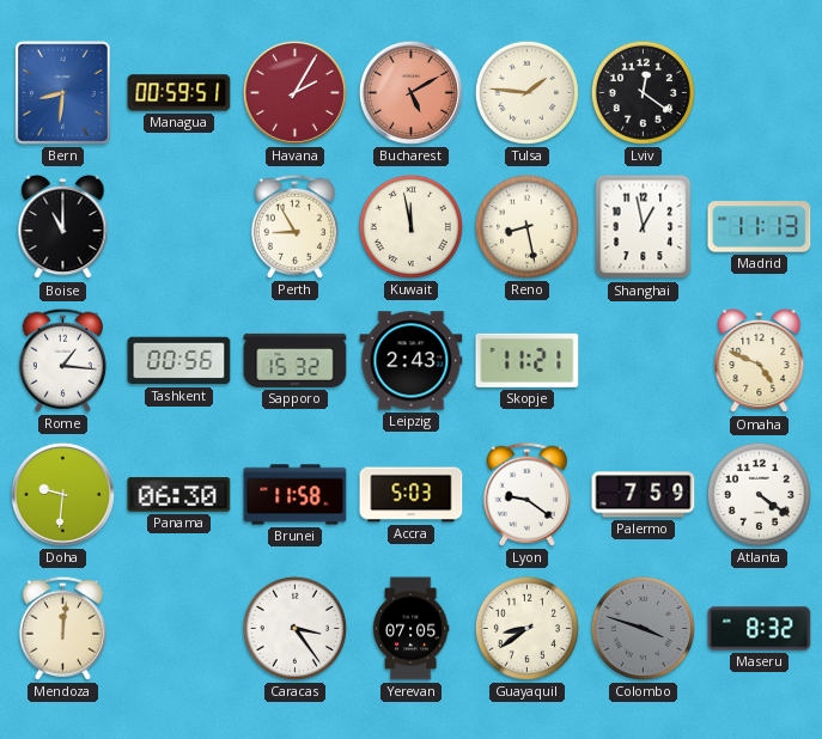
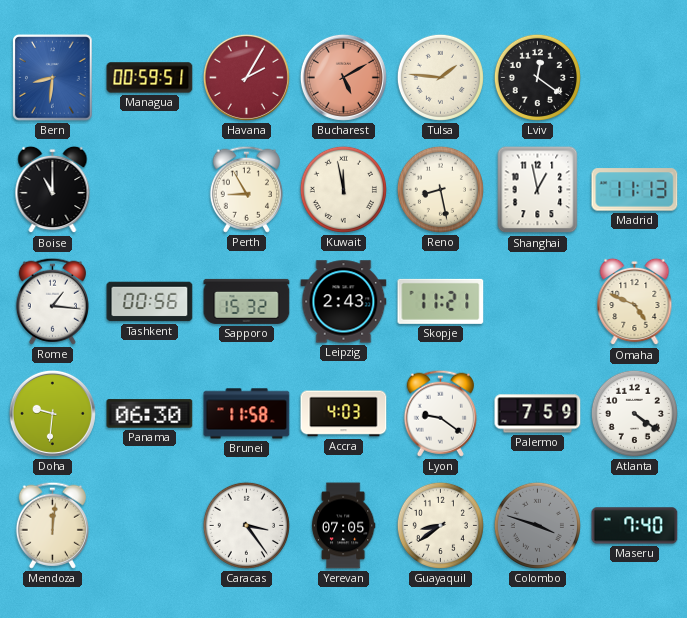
Accra: 5:03 -> 4:03
Maseru: 8:32 -> 7:40
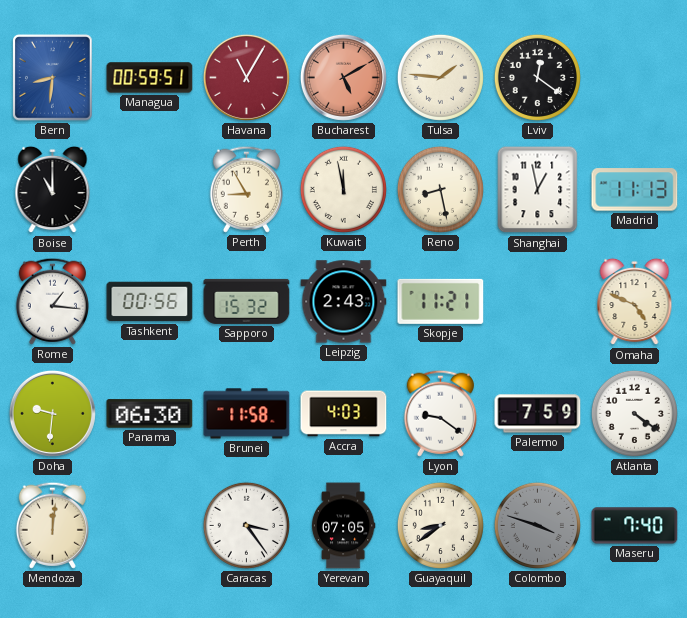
Havana: 2:05 -> 11:05
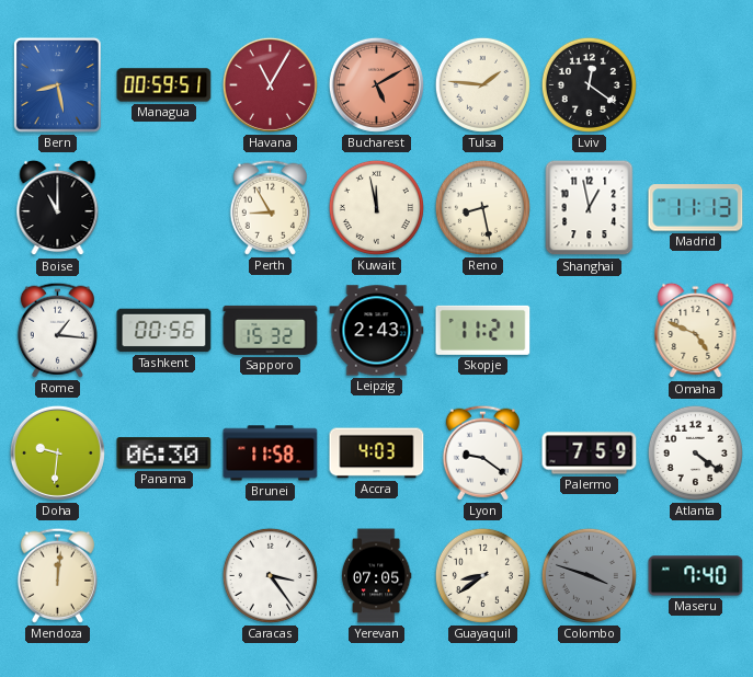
Bern: 8:31 -> 8:28
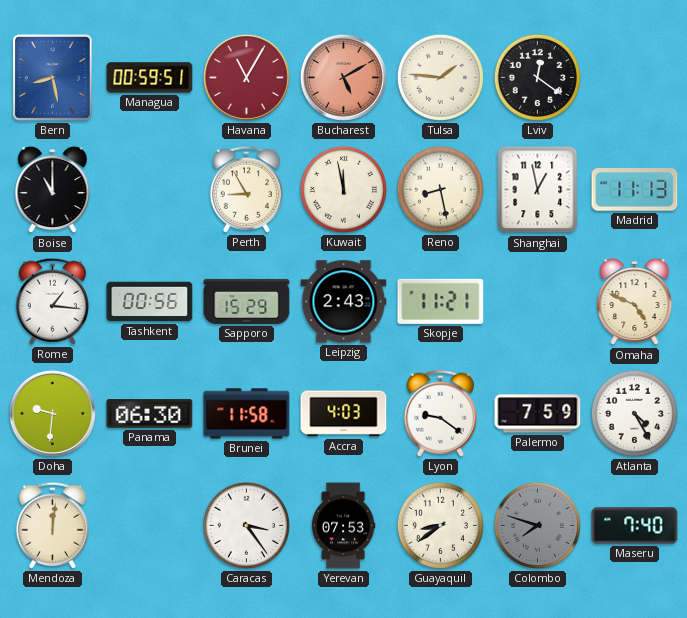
Sapporo: 15:32 -> 15:29
Atlanta: 4:21 -> 4:25
Yerevan: 07:05 -> 07:53
Colombo: 3:48 -> 7:48
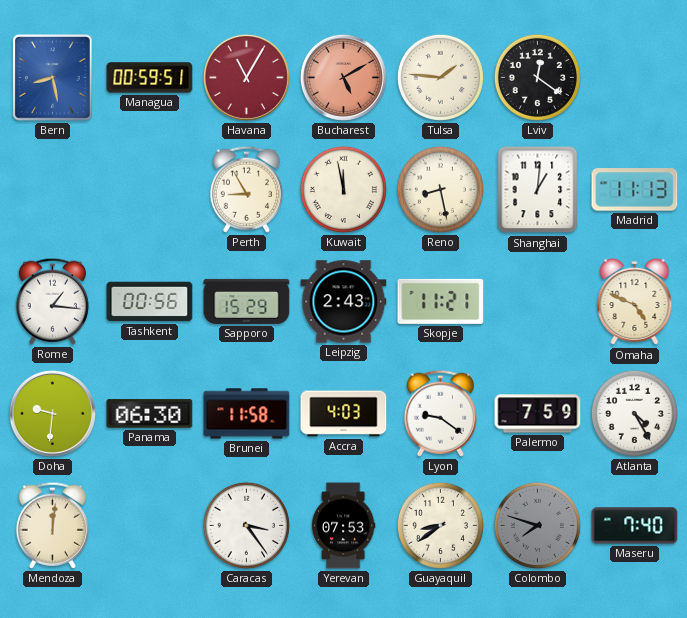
Boise: 11:00 -> none
Shanghai: 12:58 -> 1:01
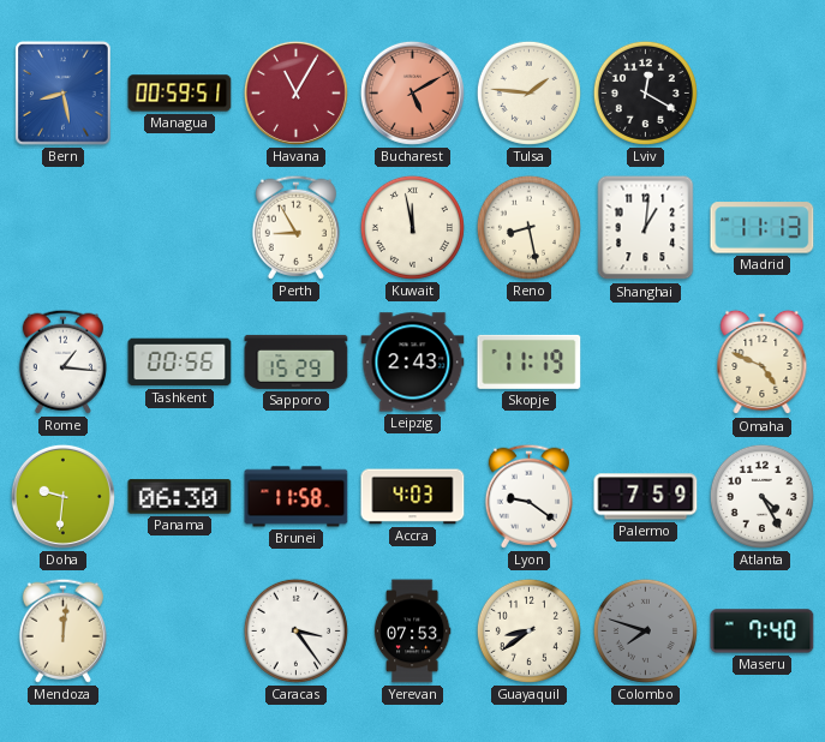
Lviv: 12:21 -> 12:20
Skopje: 11:21 -> 11:19
